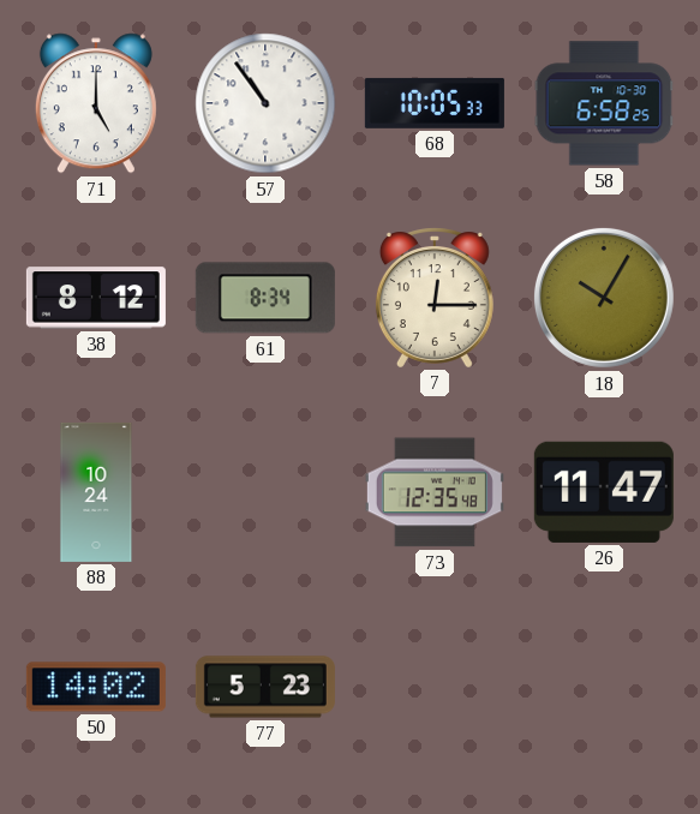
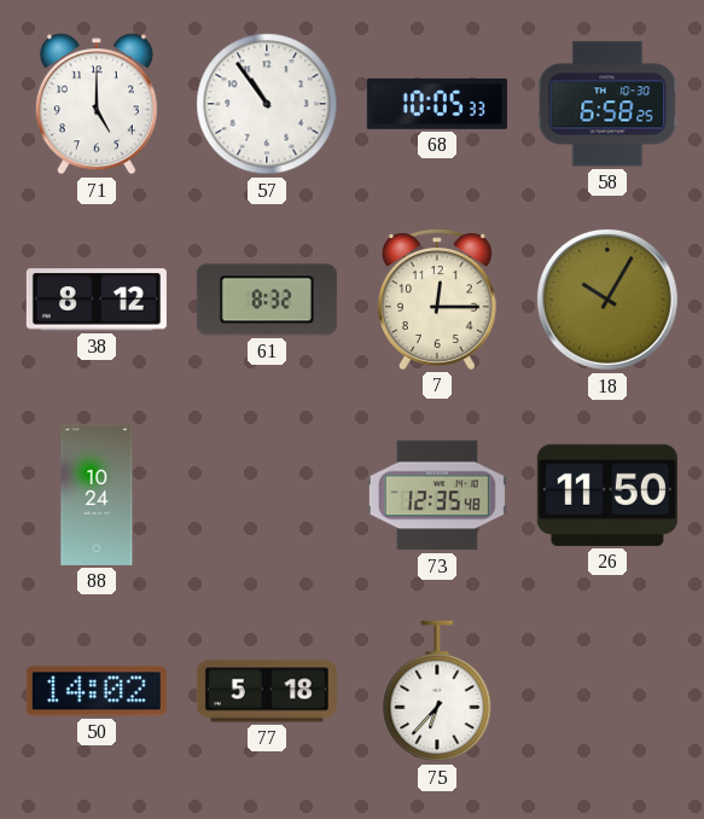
61: 8:34 -> 8:32
26: 11:47 -> 11:50
77: 5:23 -> 5:18
75: none -> 6:37
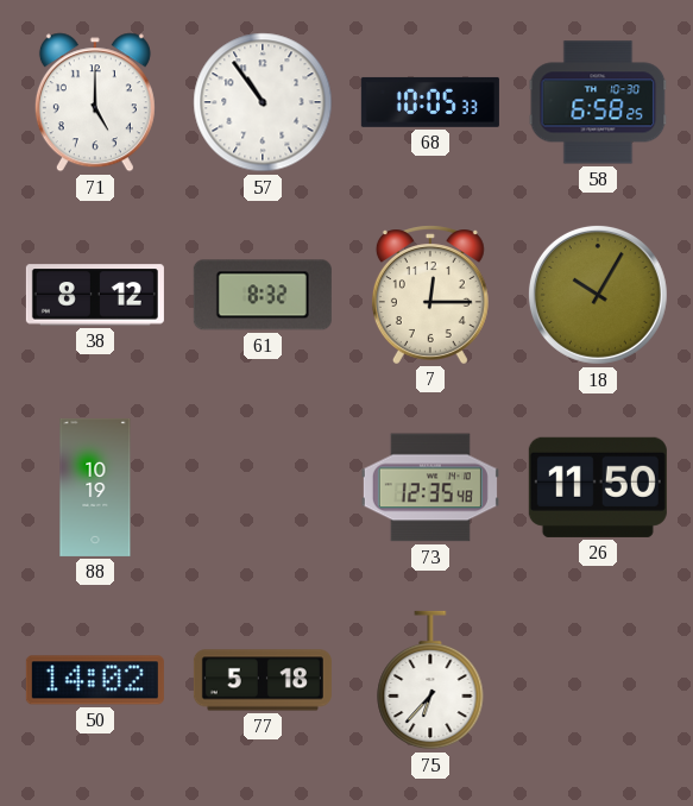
88: 10:24 -> 10:19
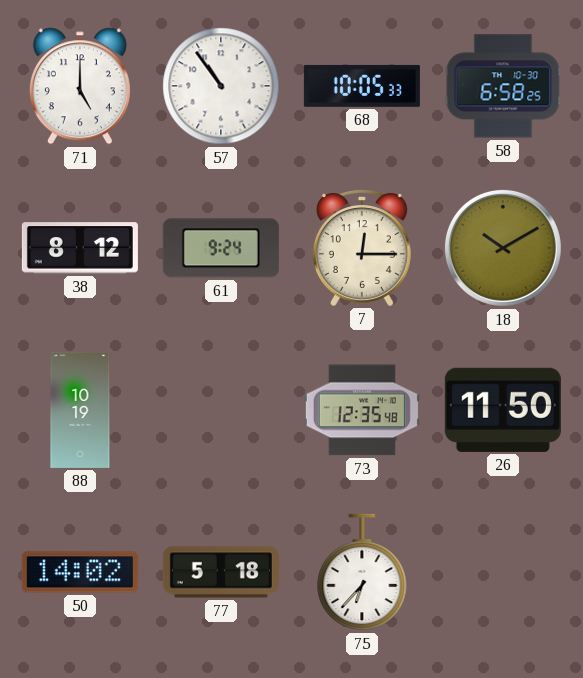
61: 8:32 -> 9:24
18: 10:05 -> 10:10
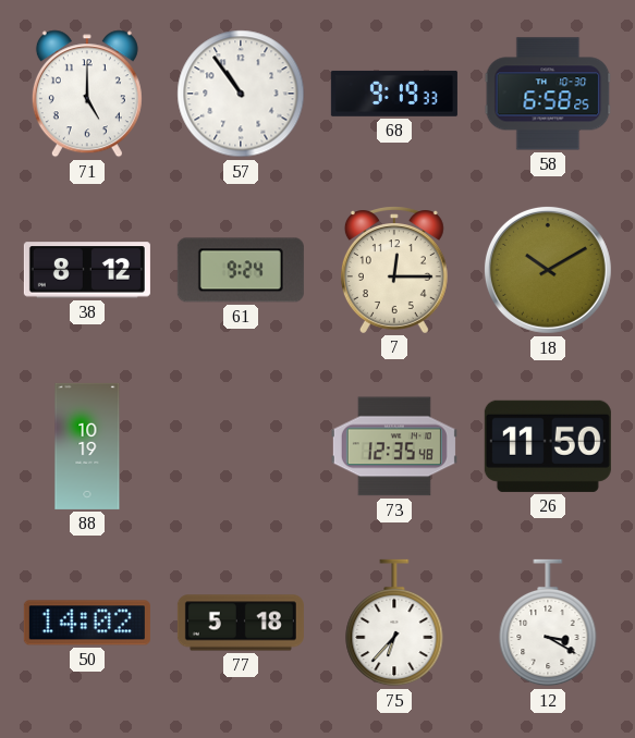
68: 10:05 -> 9:19
12: none -> 3:20
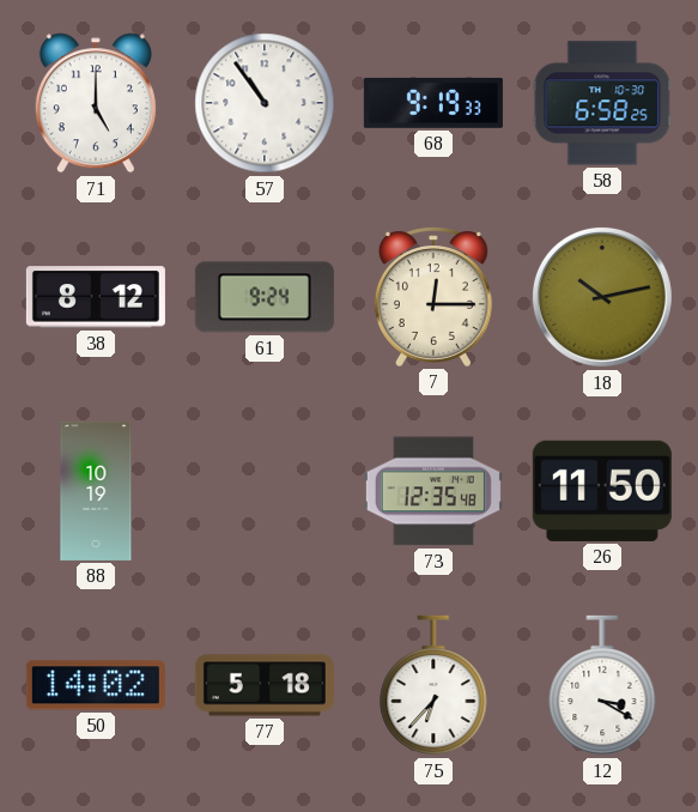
18: 10:10 -> 10:13
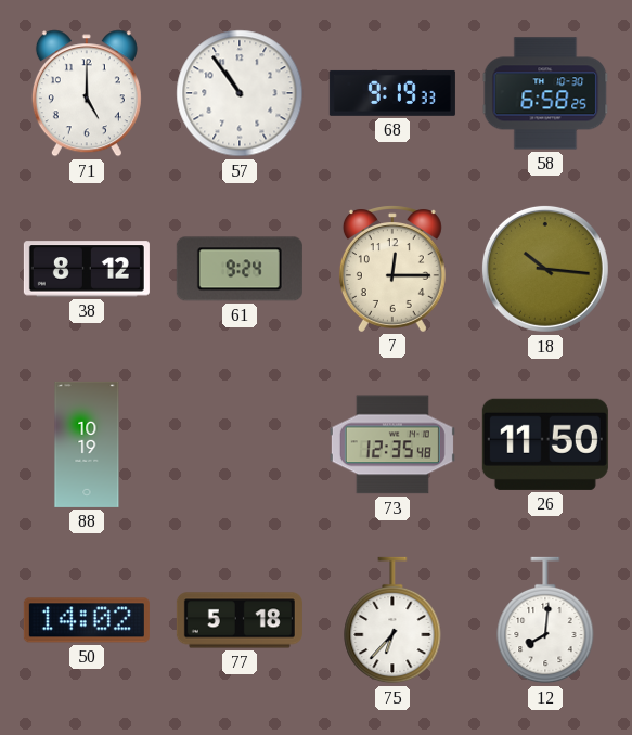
18: 10:13 -> 10:16
12: 3:20 -> 8:01
